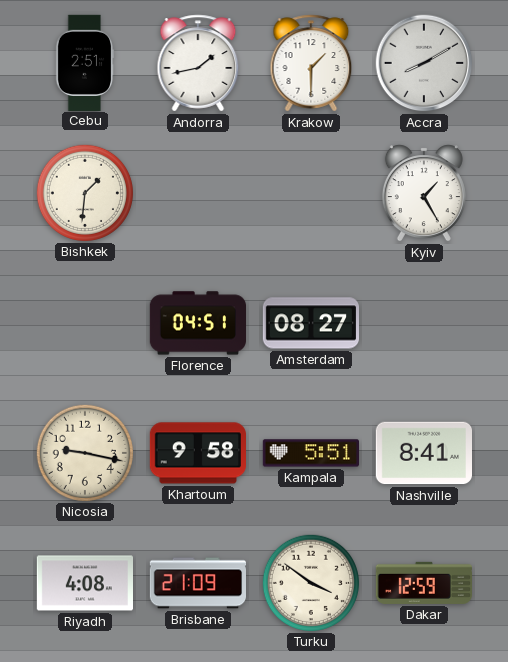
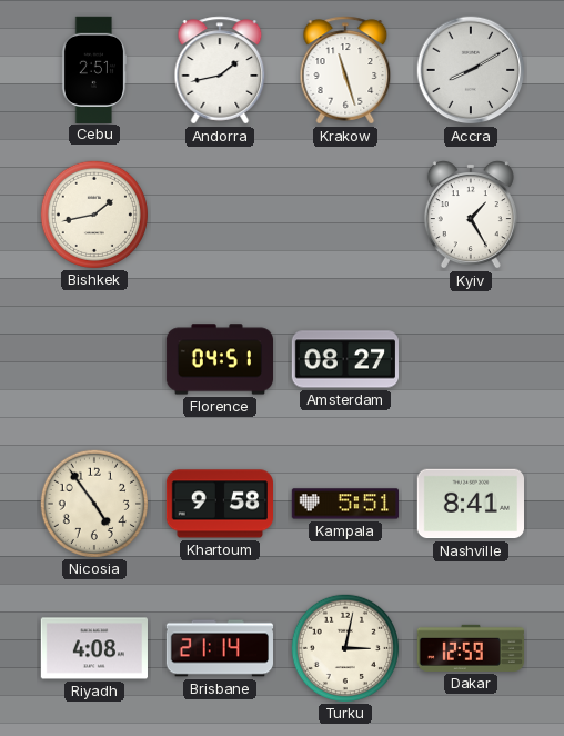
Krakow: 1:30 -> 11:27
Bishkek: 1:31 -> 1:43
Nicosia: 9:17 -> 4:54
Brisbane: 21:09 -> 21:14
Turku: 3:51 -> 3:02
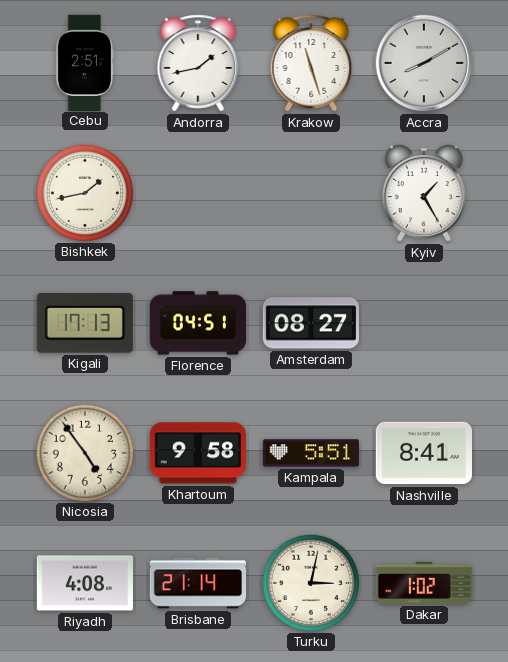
Kigali: none -> 17:13
Dakar: 12:59 -> 1:02
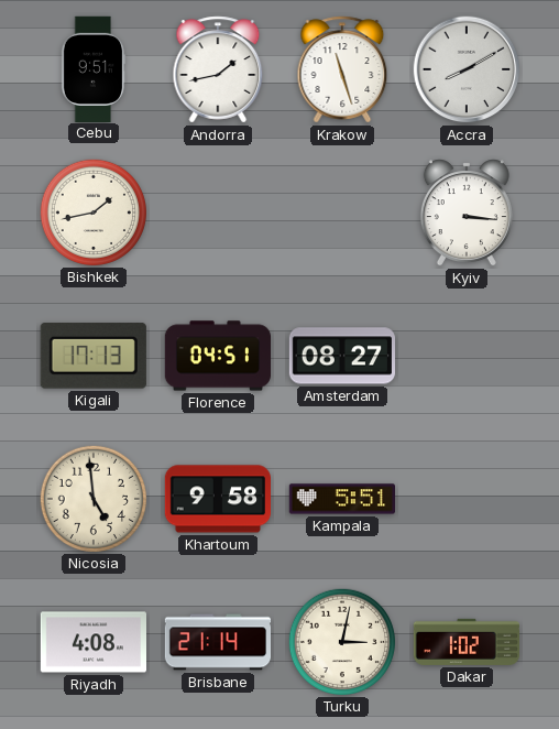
Cebu: 2:51 -> 9:51
Kyiv: 1:25 -> 3:16
Nicosia: 4:54 -> 4:59
Nashville: 8:41 -> none
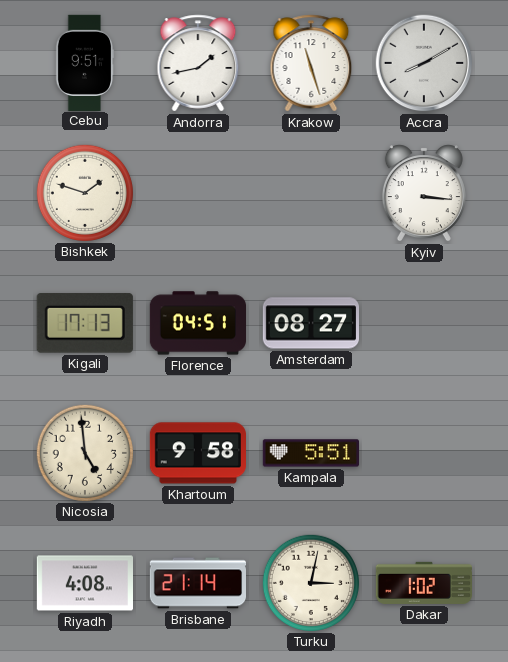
Bishkek: 1:43 -> 1:48
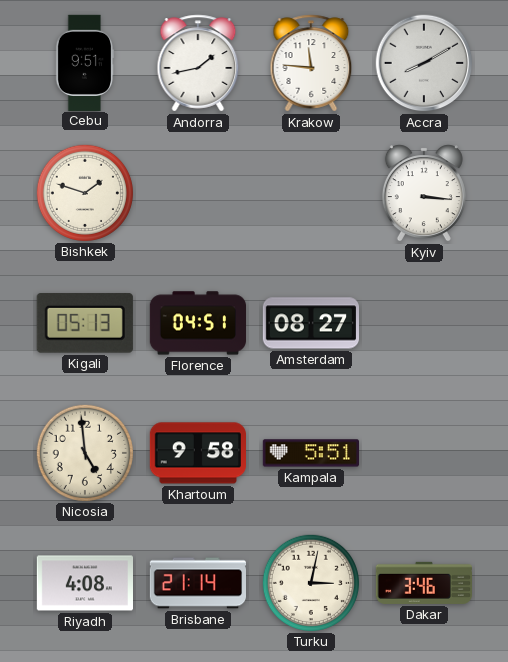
Krakow: 11:27 -> 11:46
Kigali: 17:13 -> 05:13
Dakar: 1:02 -> 3:46
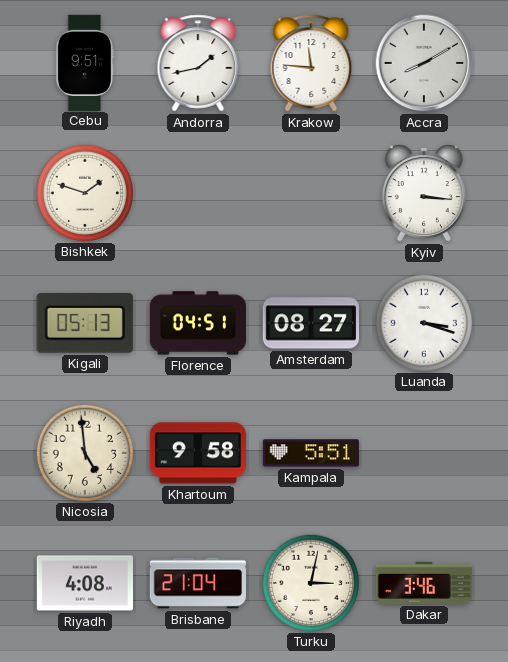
Luanda: none -> 3:18
Brisbane: 21:14 -> 21:04
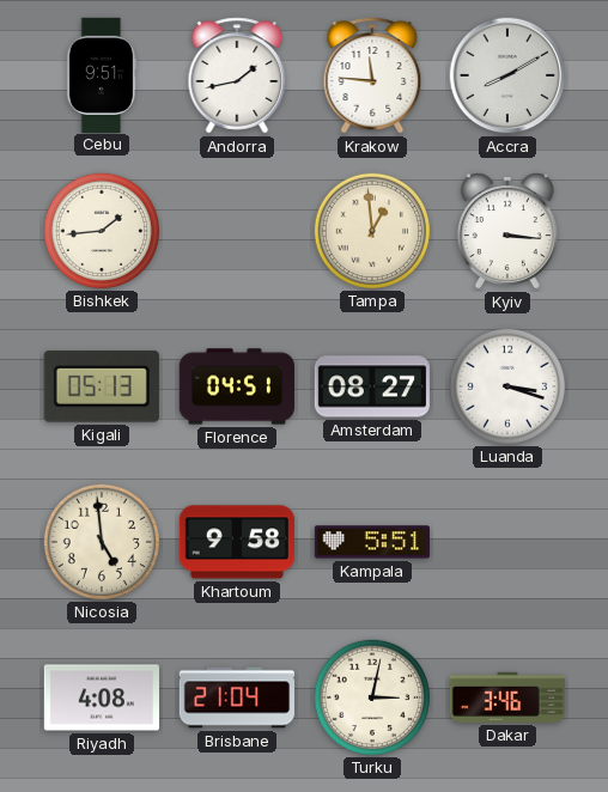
Bishkek: 1:48 -> 1:44
Tampa: none -> 12:59
